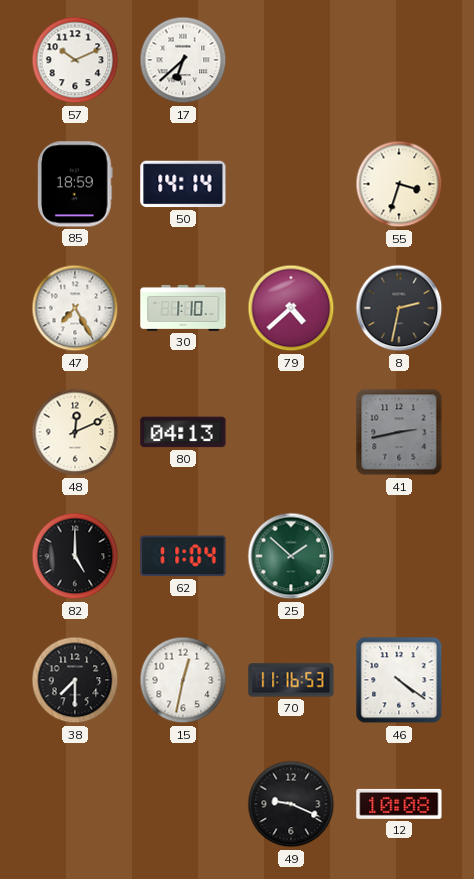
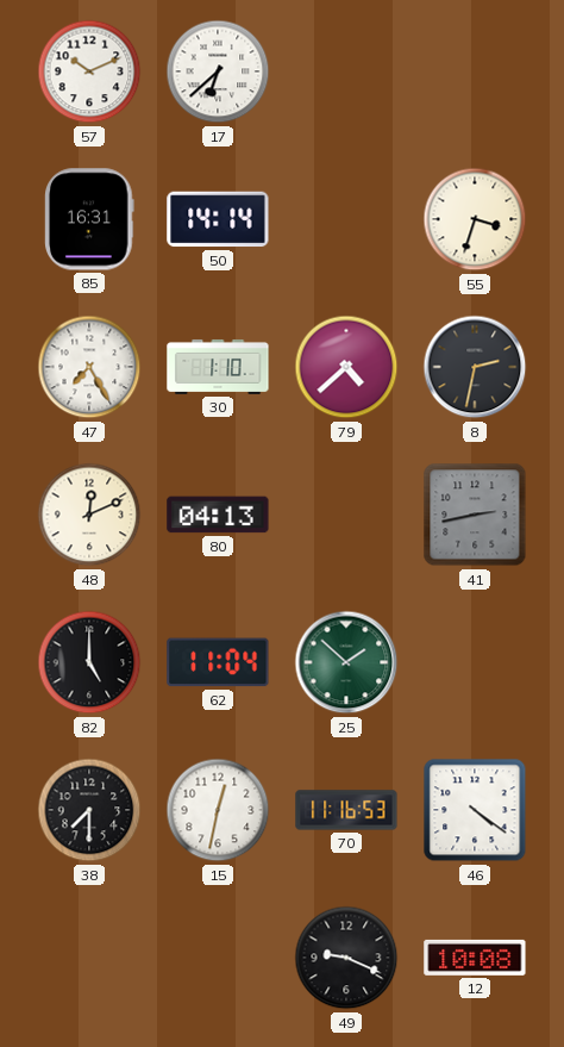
85: 18:59 -> 16:31
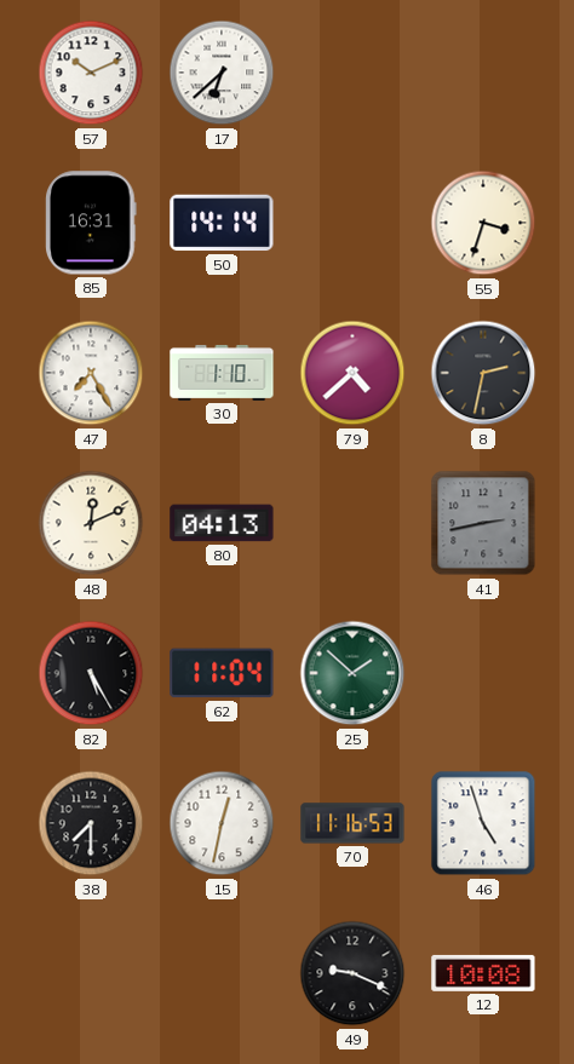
82: 5:00 -> 5:25
46: 4:21 -> 4:57
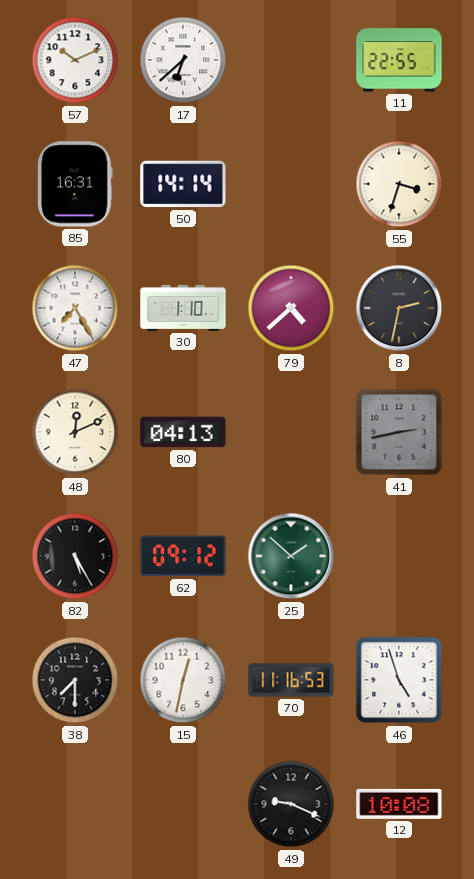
11: none -> 22:55
62: 11:04 -> 09:12
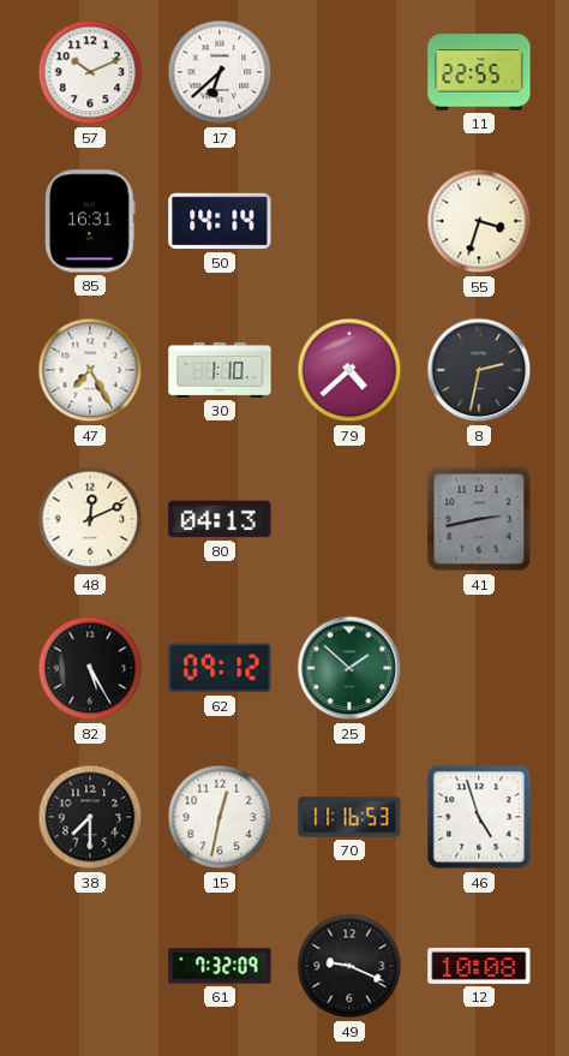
61: none -> 7:32
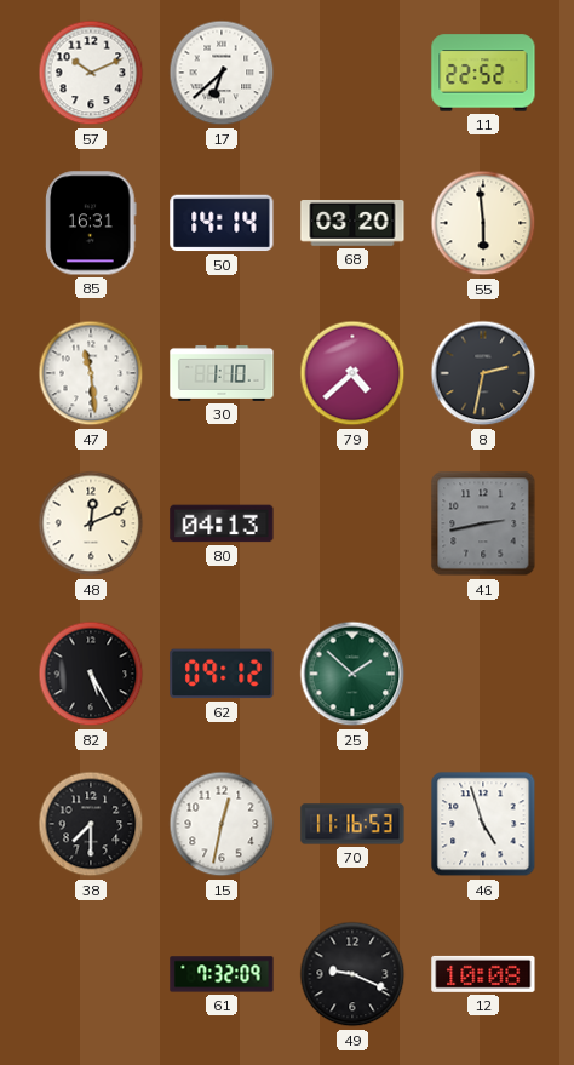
11: 22:55 -> 22:52
68: none -> 03:20
55: 3:33 -> 5:59
47: 7:25 -> 11:29
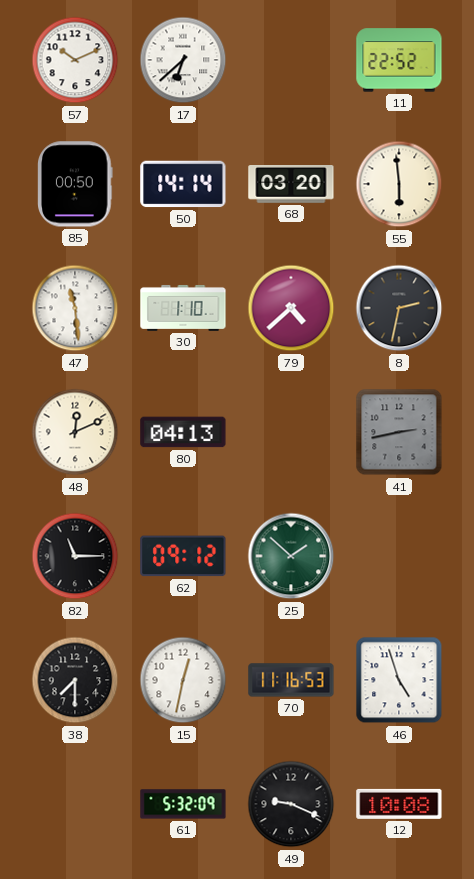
85: 16:31 -> 00:50
82: 5:25 -> 11:15
61: 7:32 -> 5:32
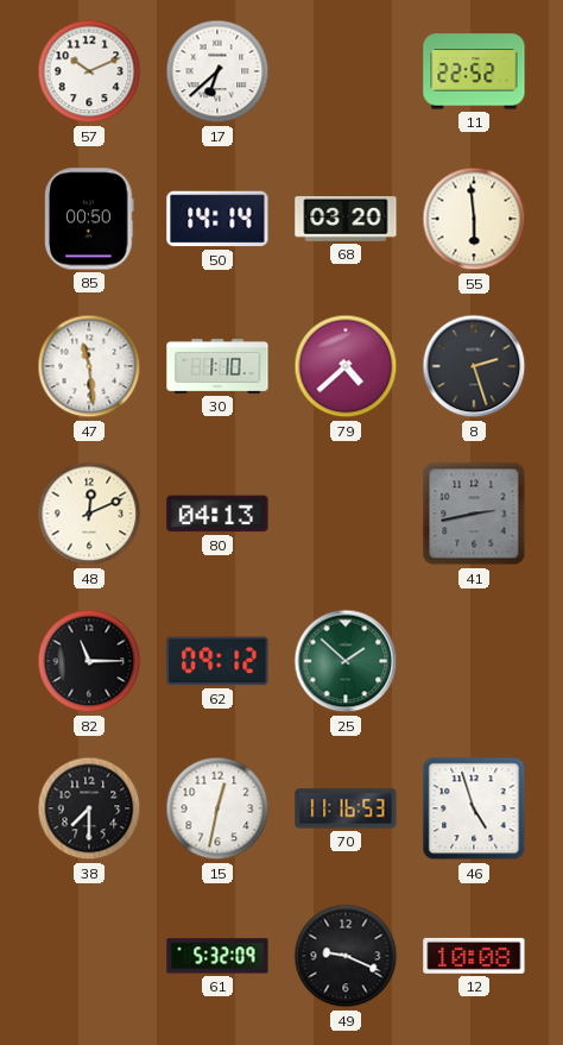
8: 2:32 -> 2:27
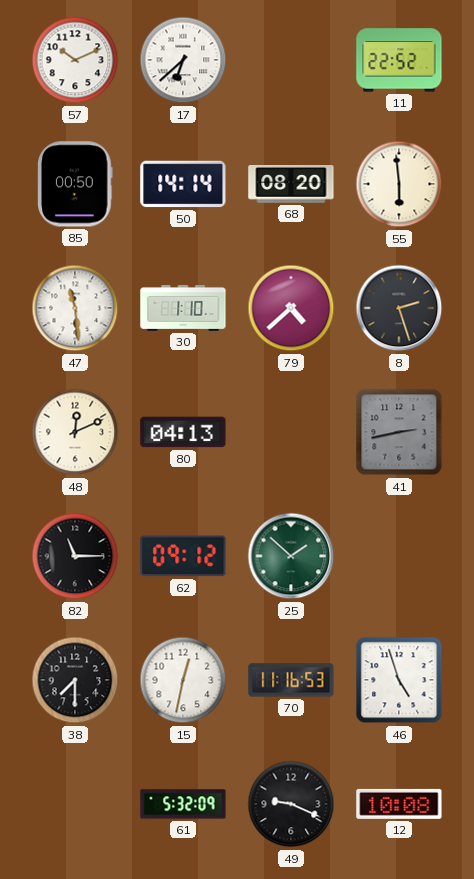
68: 03:20 -> 08:20
